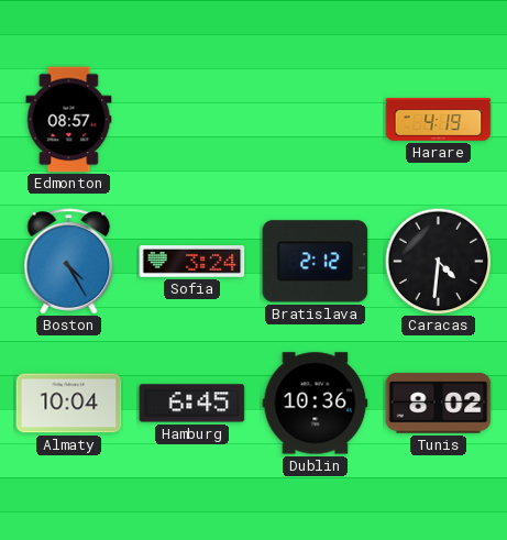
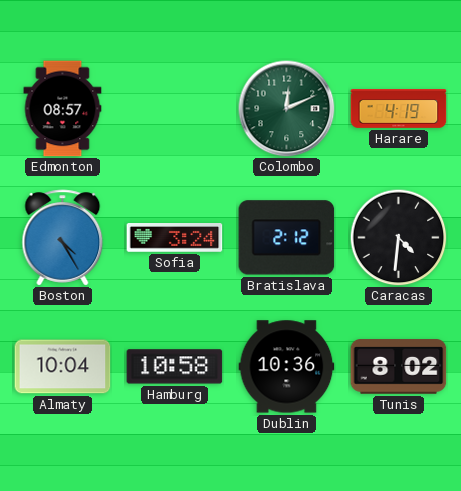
Colombo: none -> 12:11
Hamburg: 6:45 -> 10:58
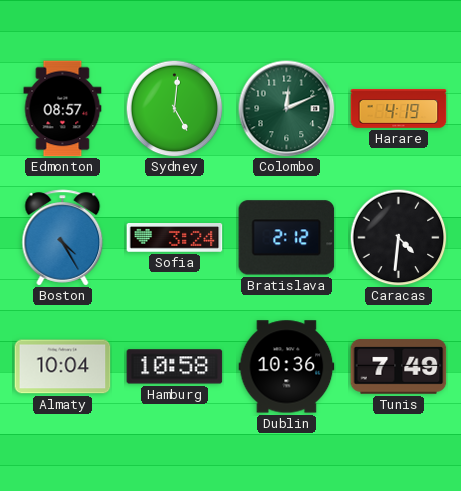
Sydney: none -> 5:01
Tunis: 8:02 -> 7:49
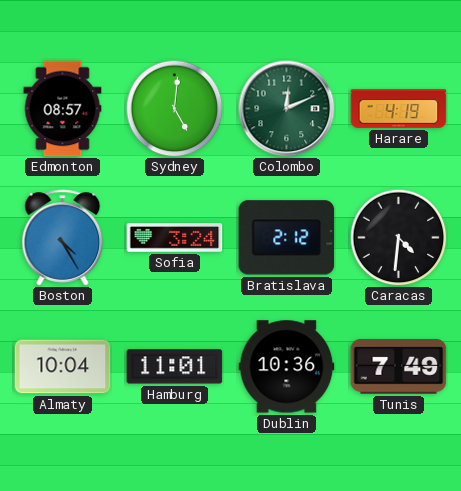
Hamburg: 10:58 -> 11:01
